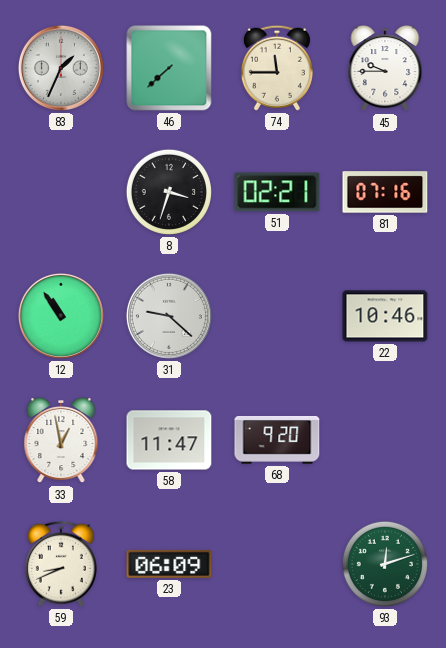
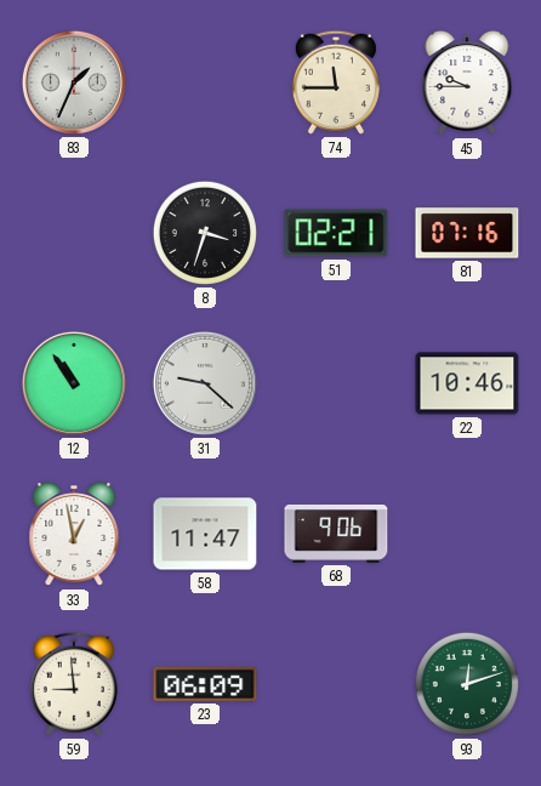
46: 7:38 -> none
68: 9:20 -> 9:06
59: 8:41 -> 8:59
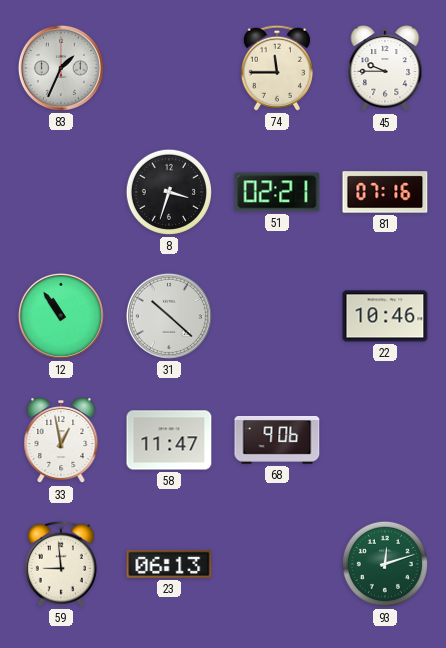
31: 9:22 -> 10:22
23: 06:09 -> 06:13
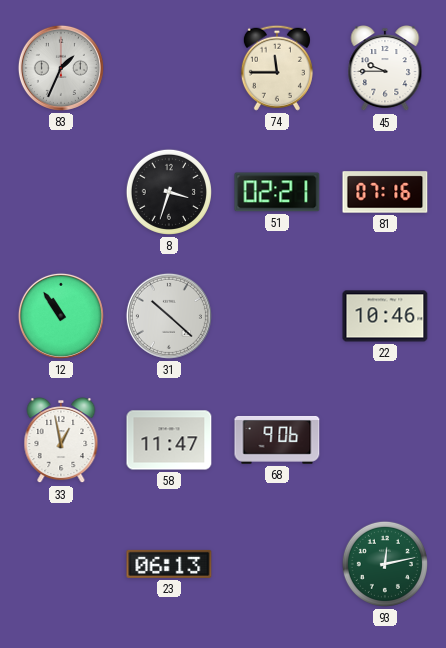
59: 8:59 -> none
93: 12:12 -> 12:13
